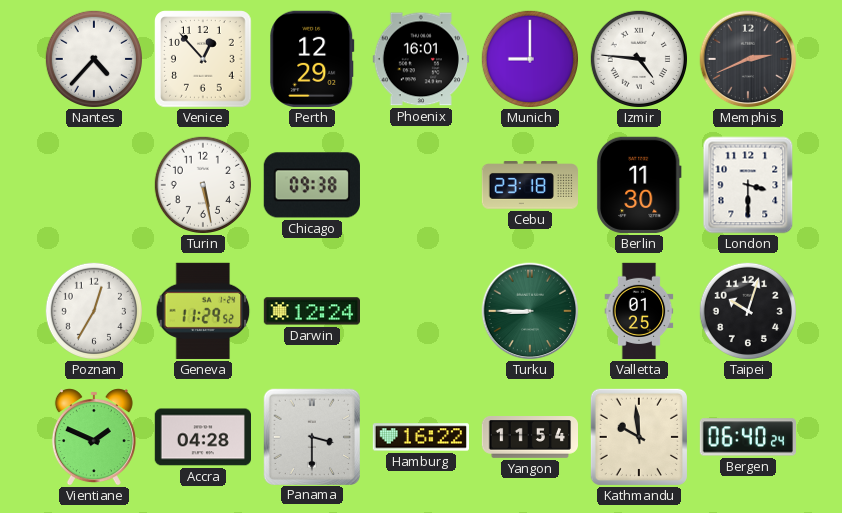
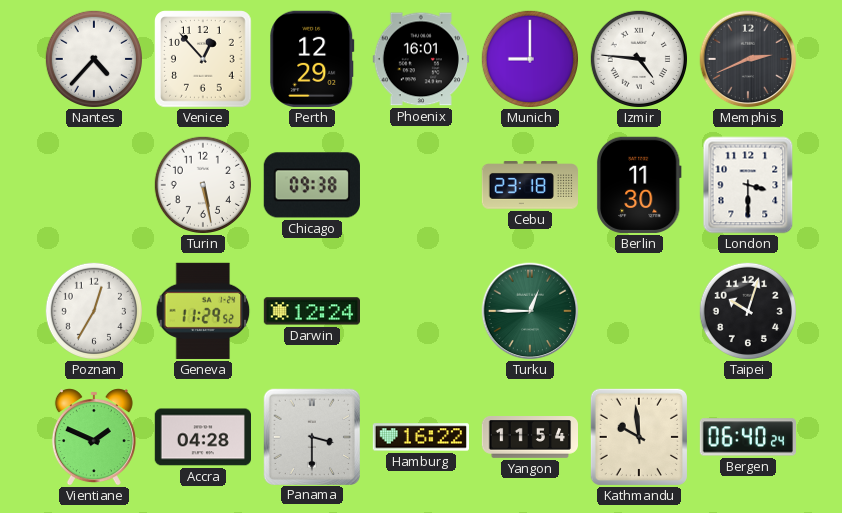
Turku: 8:45 -> 12:45
Valletta: 01:25 -> none
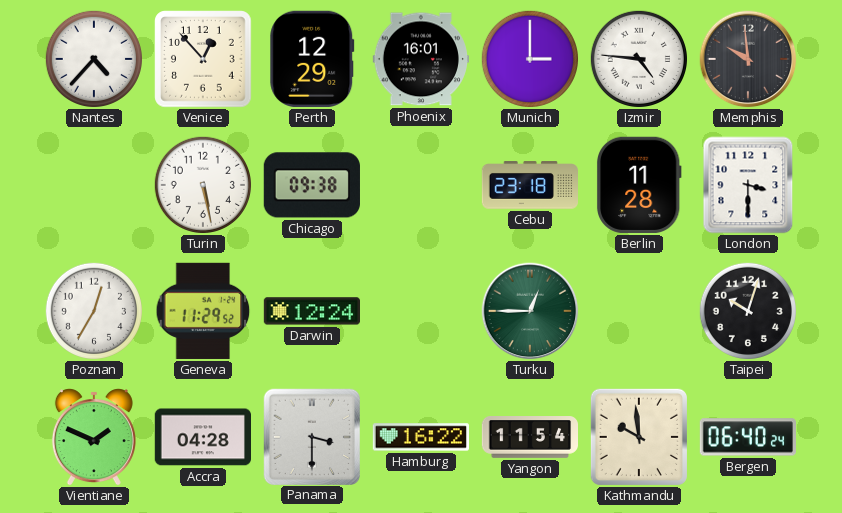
Munich: 9:00 -> 3:00
Memphis: 2:41 -> 9:59
Berlin: 11:30 -> 11:28
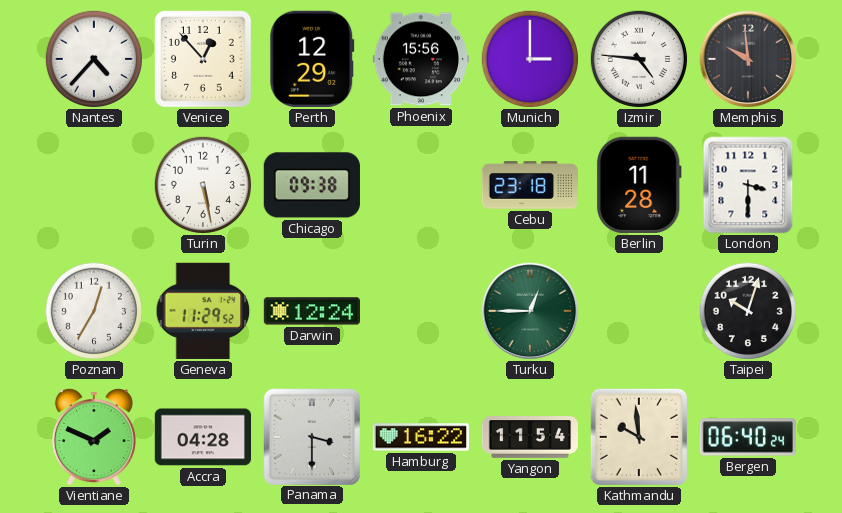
Phoenix: 16:01 -> 15:56
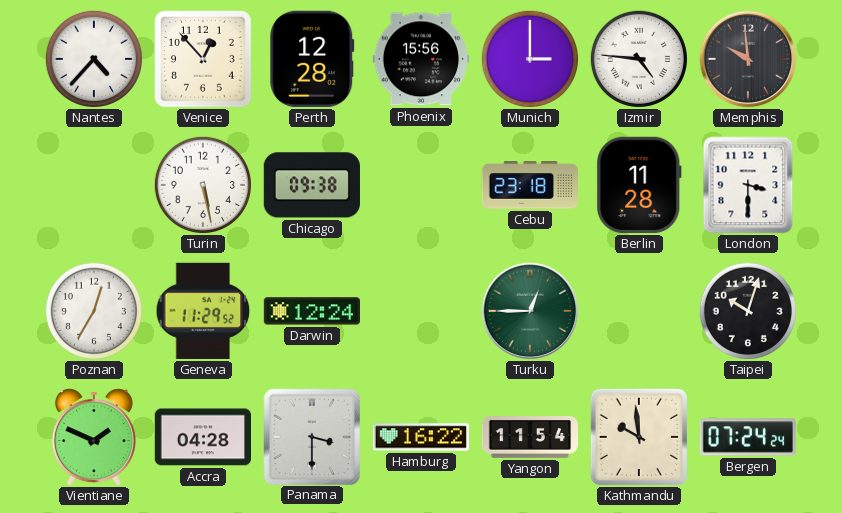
Perth: 12:29 -> 12:28
Bergen: 06:40 -> 07:24
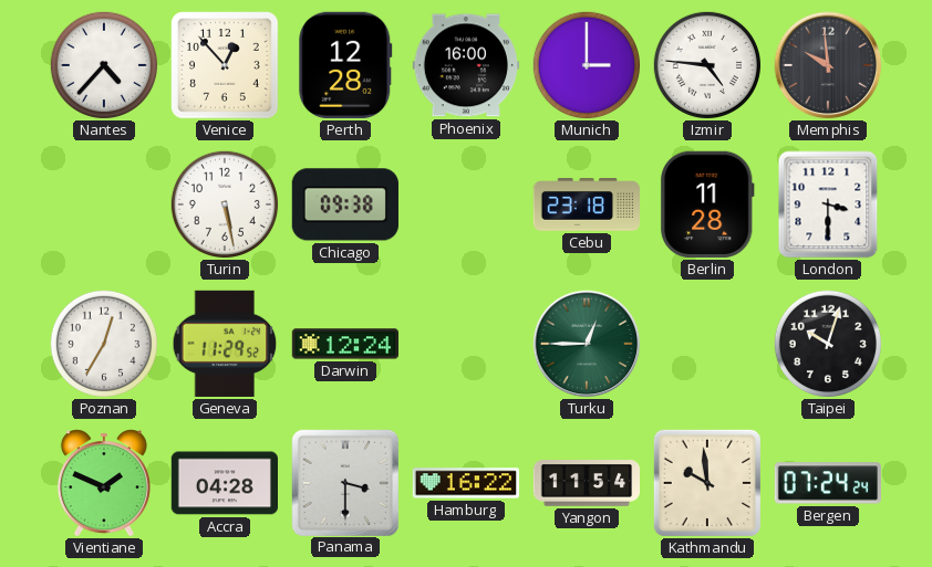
Phoenix: 15:56 -> 16:00
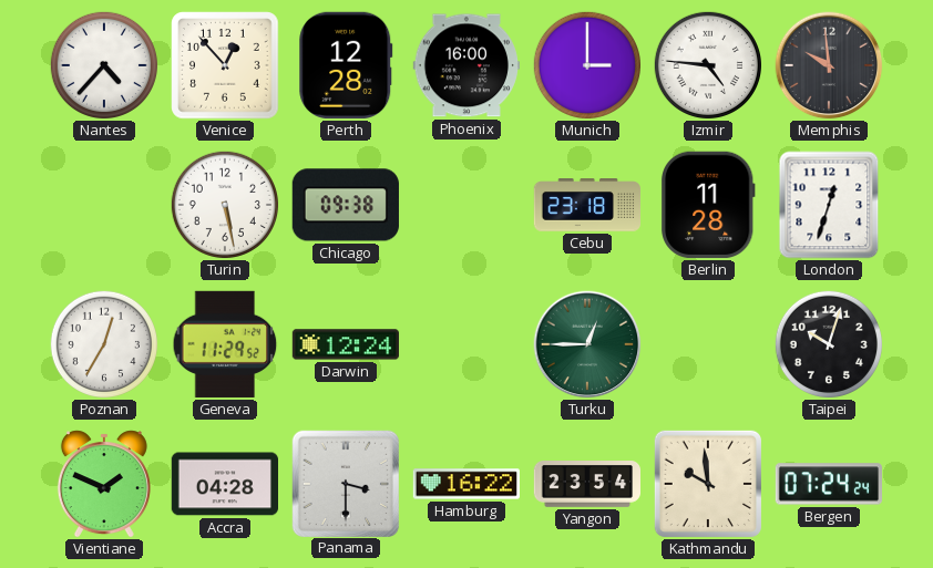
London: 3:30 -> 12:33
Yangon: 11:54 -> 23:54
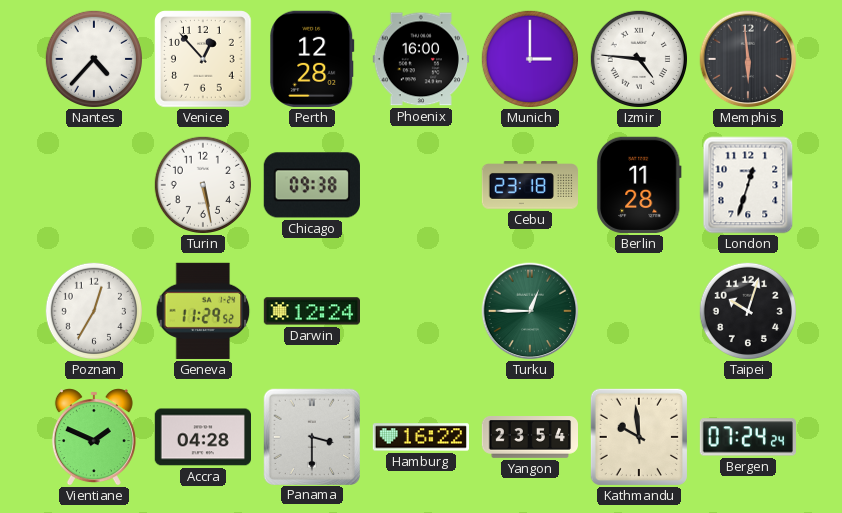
Memphis: 9:59 -> 5:59
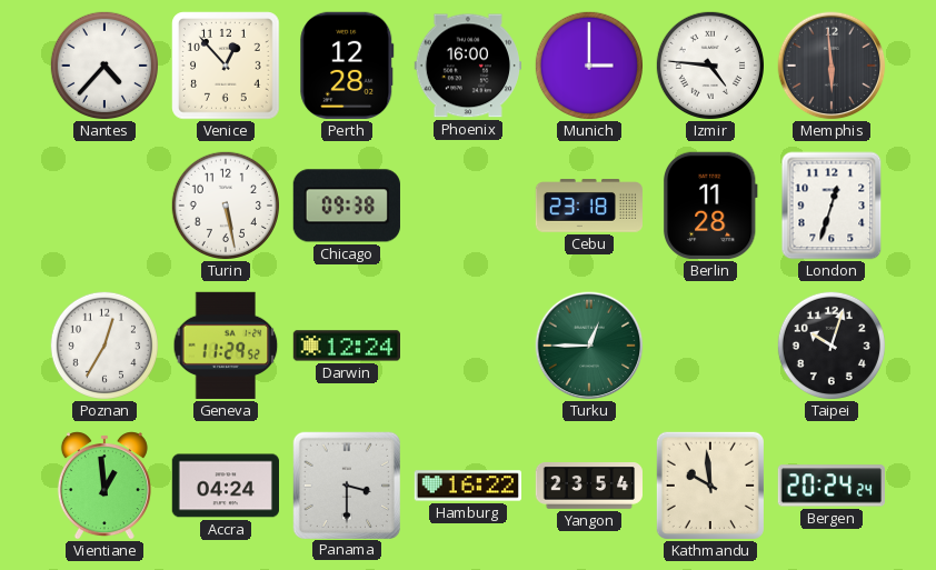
Vientiane: 1:49 -> 12:59
Accra: 04:28 -> 04:24
Bergen: 07:24 -> 20:24
